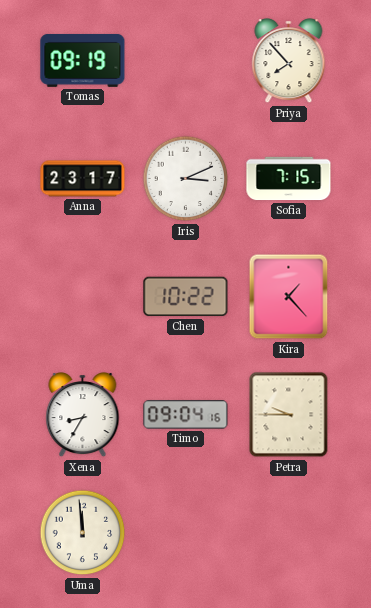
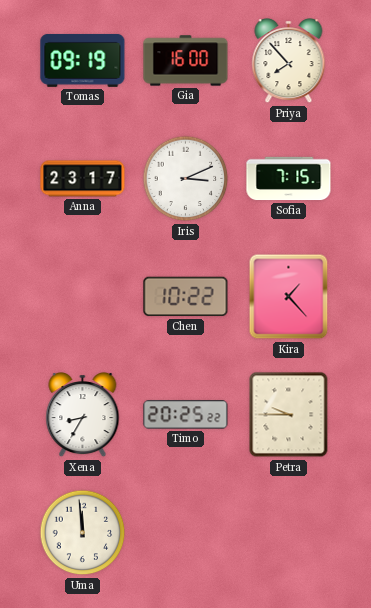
Gia: none -> 16:00
Timo: 09:04 -> 20:25
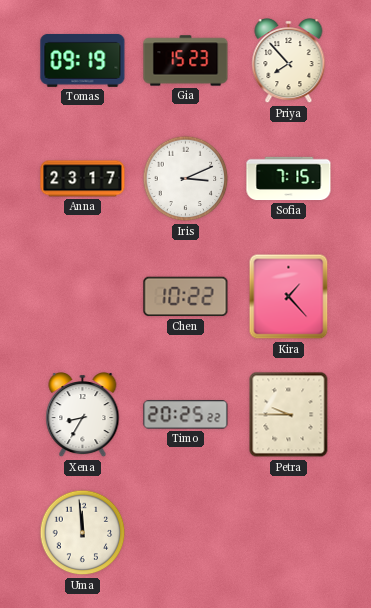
Gia: 16:00 -> 15:23
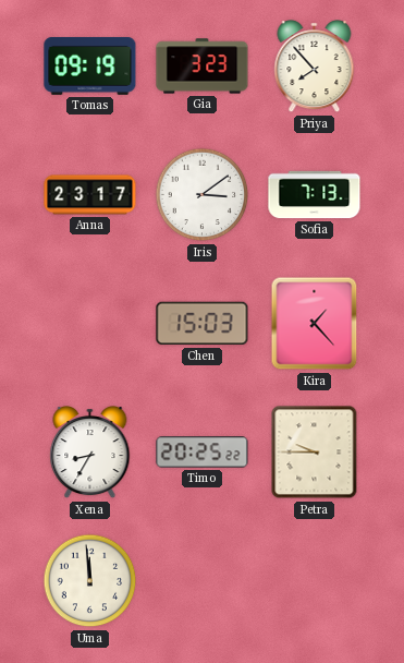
Gia: 15:23 -> 3:23
Iris: 3:11 -> 3:09
Sofia: 7:15 -> 7:13
Chen: 10:22 -> 15:03
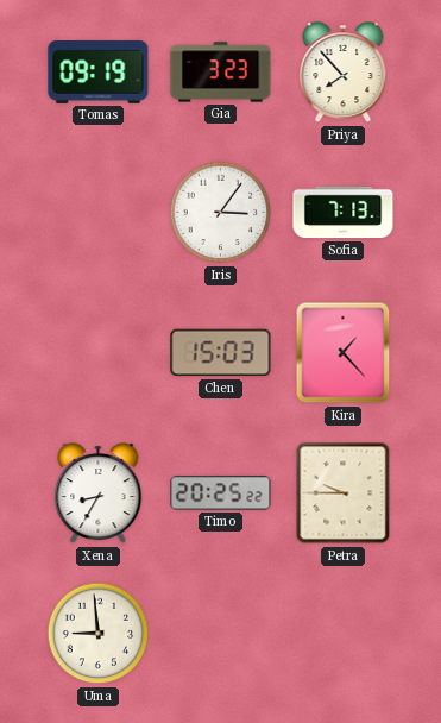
Anna: 23:17 -> none
Iris: 3:09 -> 3:06
Uma: 11:59 -> 8:59
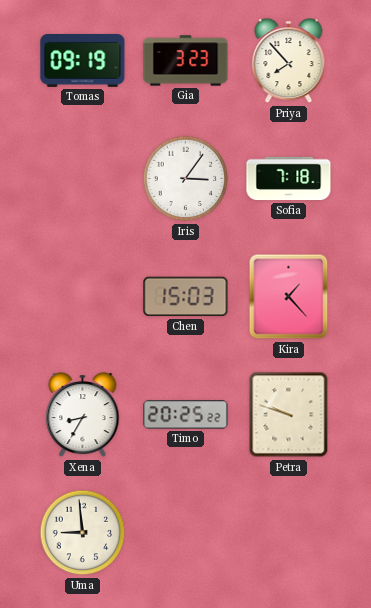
Sofia: 7:13 -> 7:18
Petra: 9:45 -> 9:48
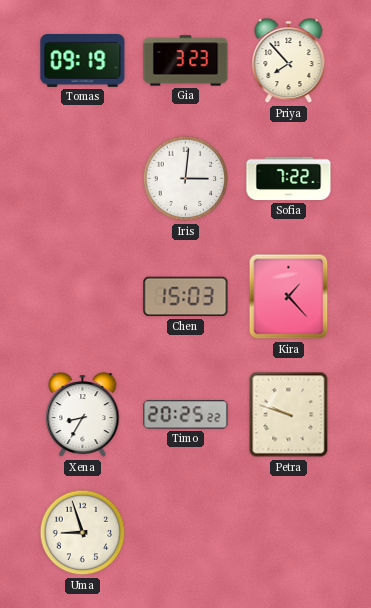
Iris: 3:06 -> 3:01
Sofia: 7:18 -> 7:22
Uma: 8:59 -> 8:57
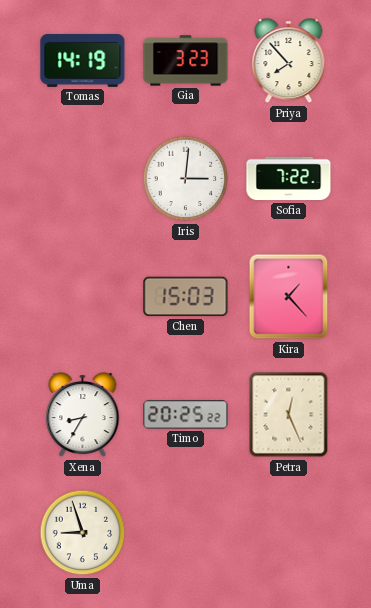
Tomas: 09:19 -> 14:19
Petra: 9:48 -> 12:26
